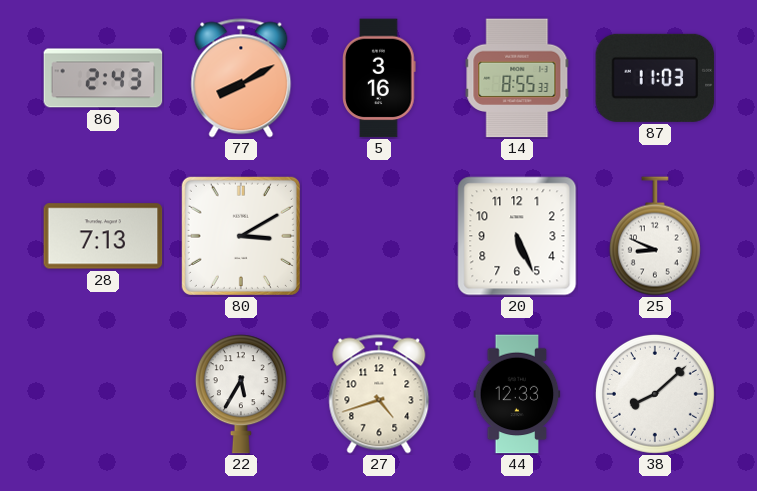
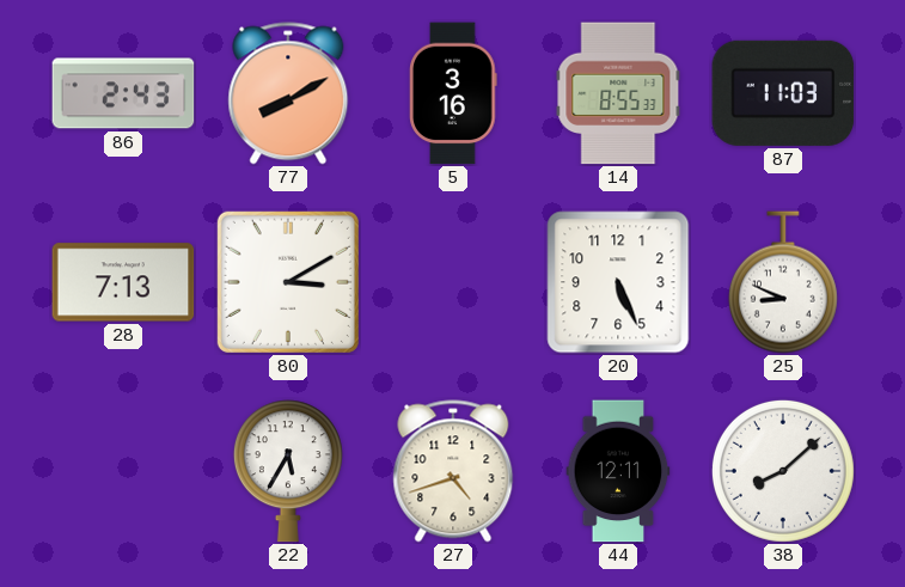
44: 12:33 -> 12:11
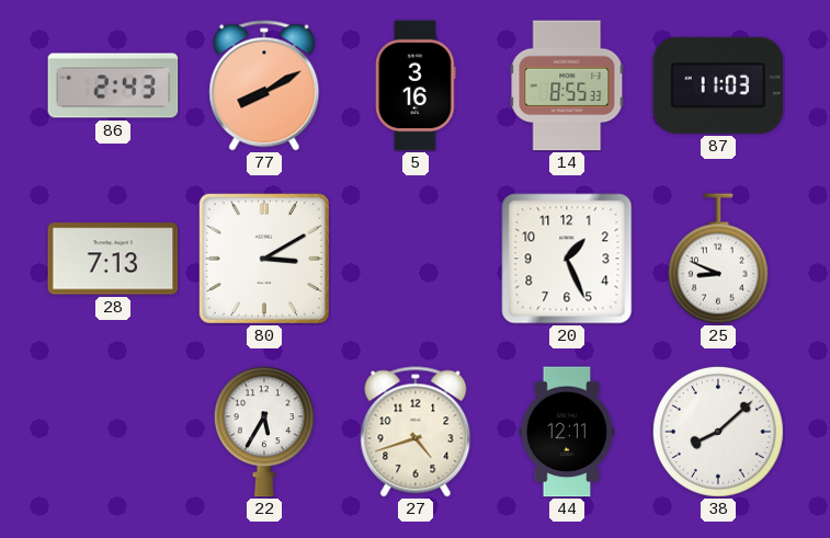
20: 5:26 -> 1:26
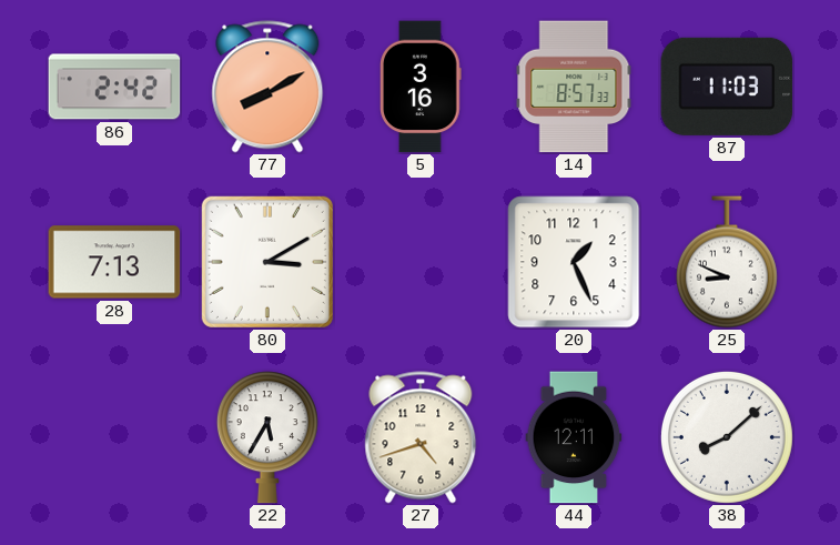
86: 2:43 -> 2:42
14: 8:55 -> 8:57
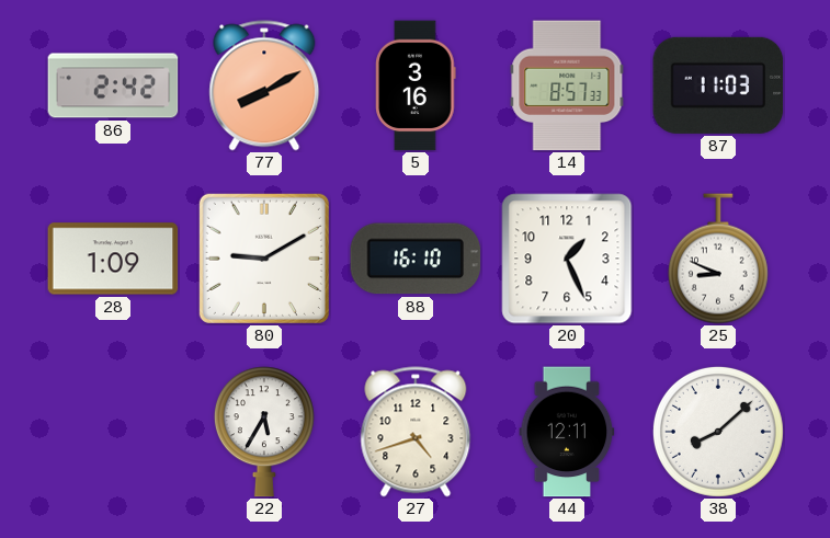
28: 7:13 -> 1:09
80: 3:10 -> 9:10
88: none -> 16:10
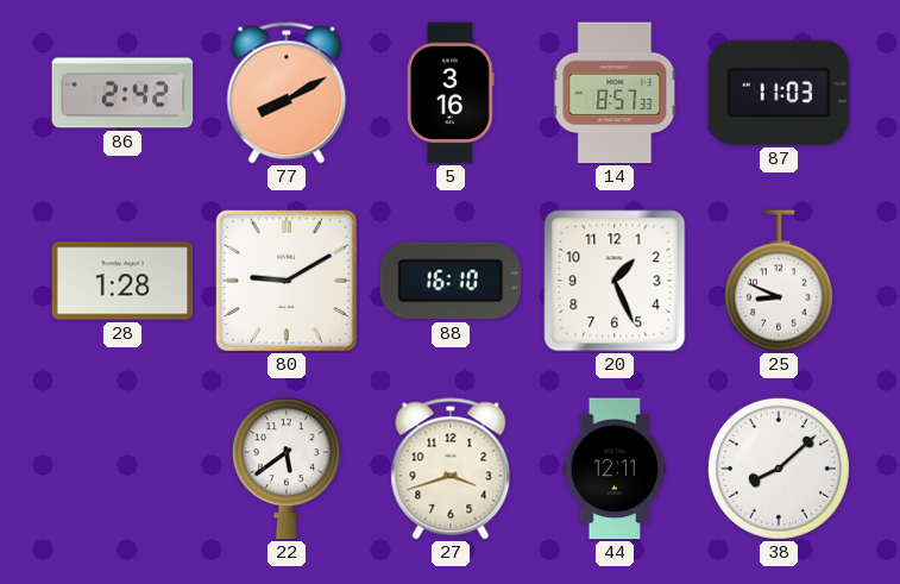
28: 1:09 -> 1:28
22: 5:35 -> 5:39
27: 4:42 -> 3:42
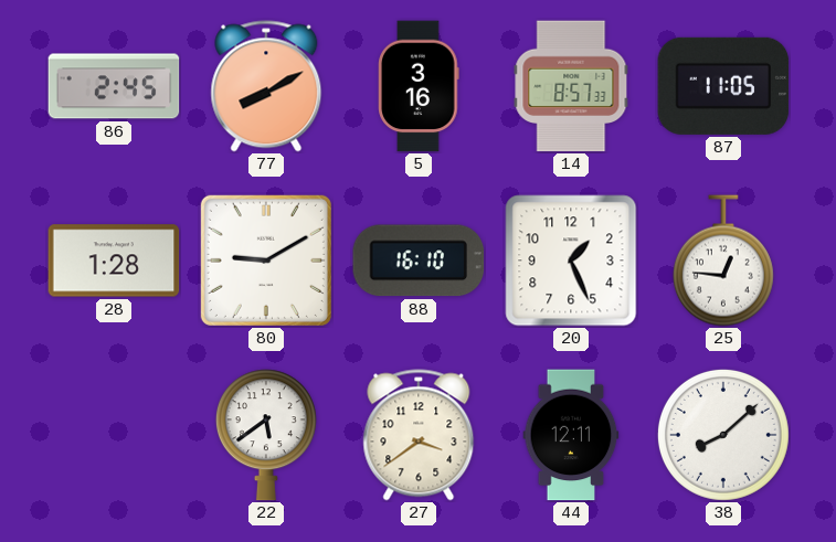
86: 2:42 -> 2:45
87: 11:03 -> 11:05
25: 8:49 -> 12:46
27: 3:42 -> 3:39
